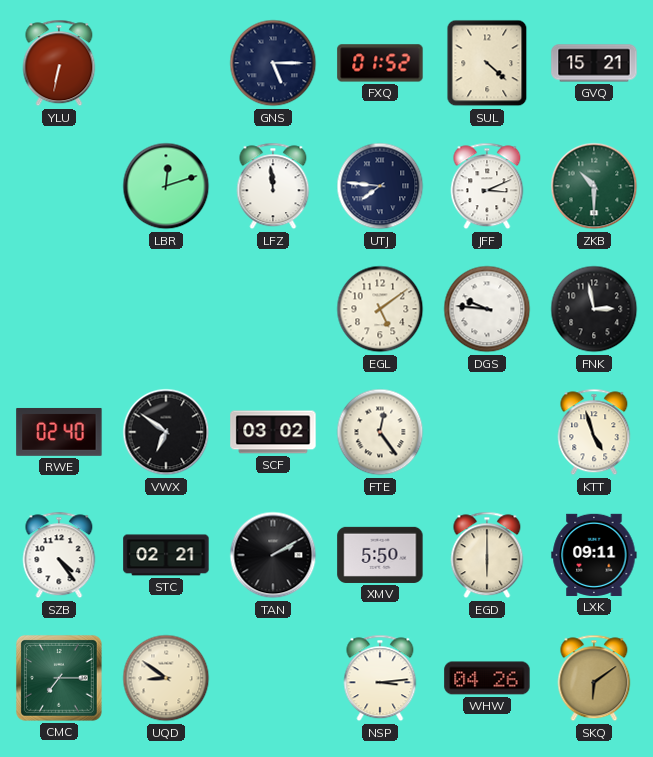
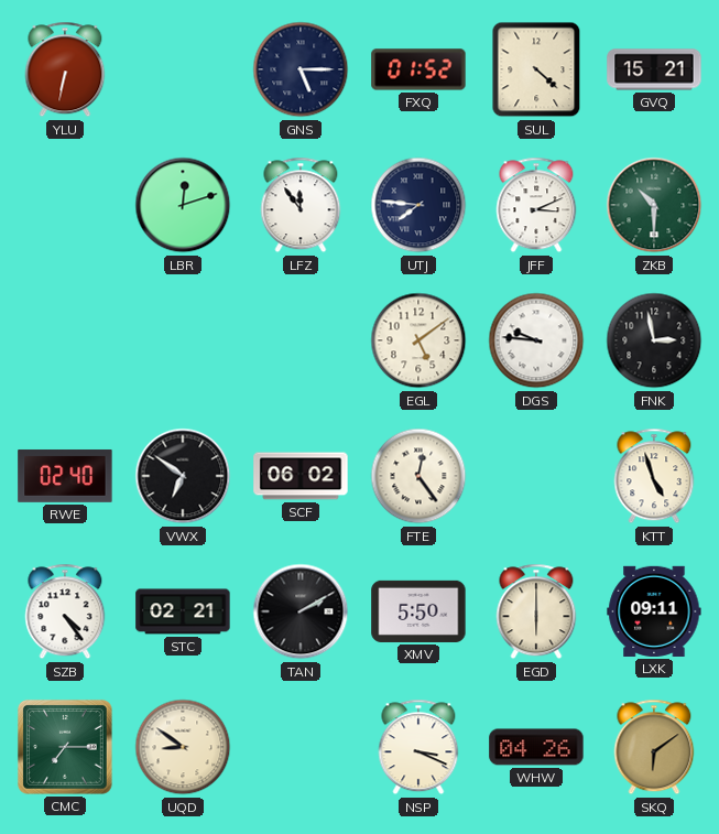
LFZ: 11:59 -> 11:54
SCF: 03:02 -> 06:02
NSP: 3:14 -> 3:19
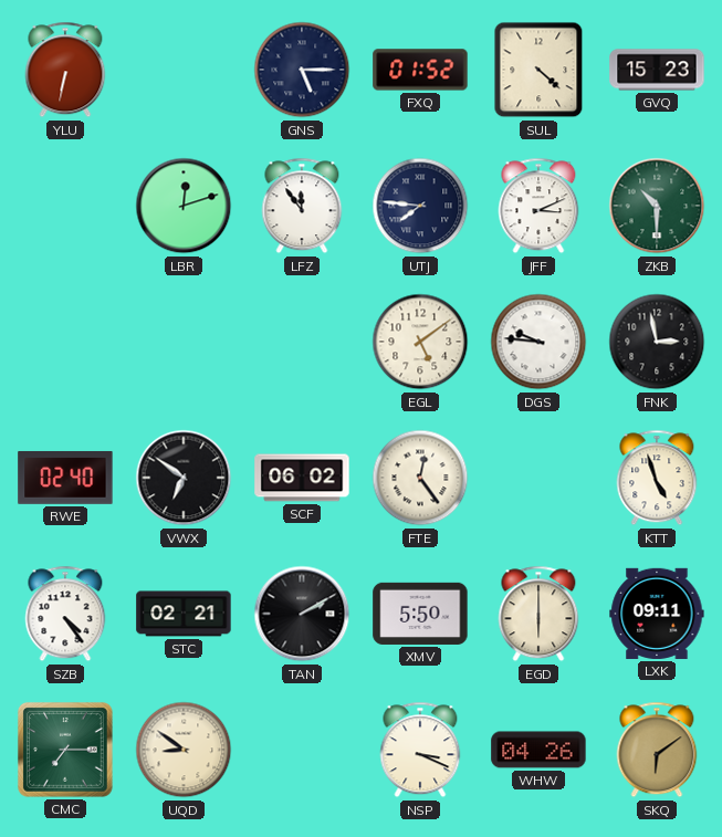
GVQ: 15:21 -> 15:23
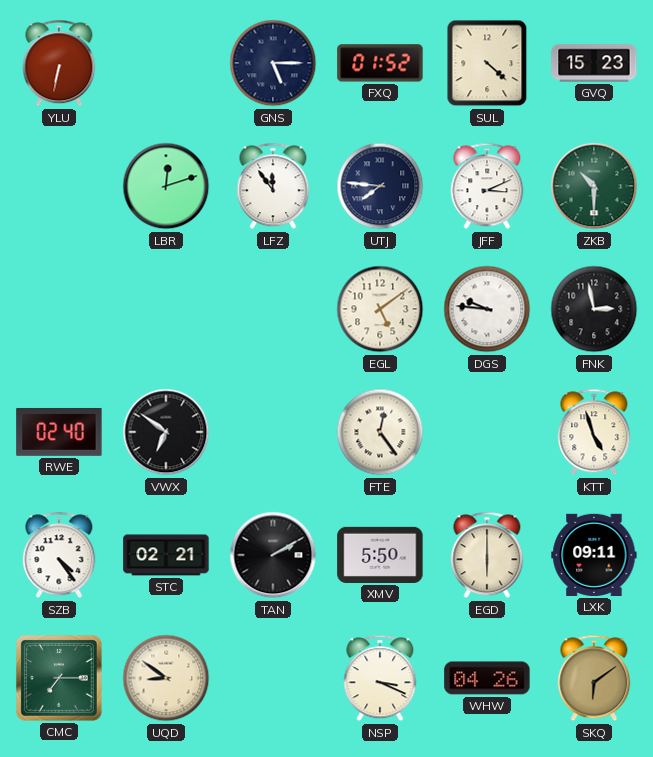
SCF: 06:02 -> none
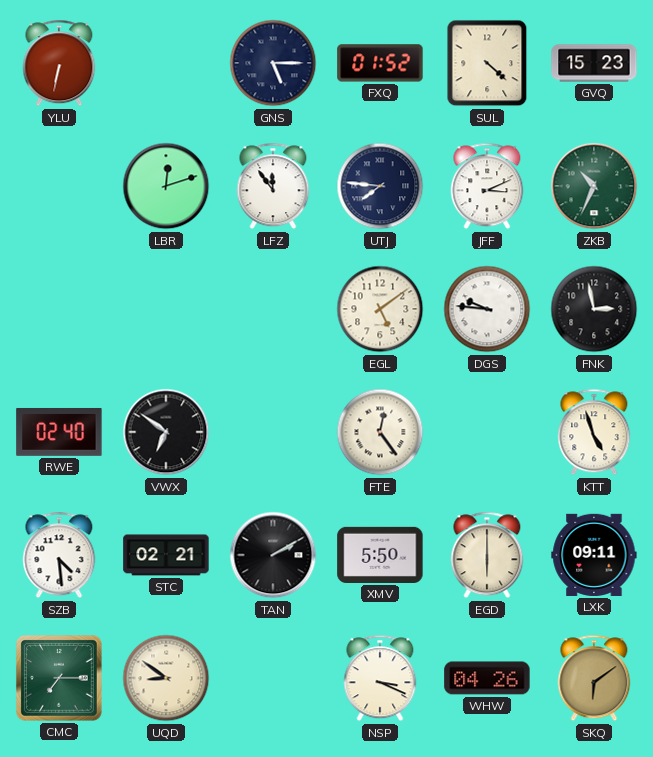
ZKB: 10:30 -> 10:34
SZB: 4:24 -> 4:29
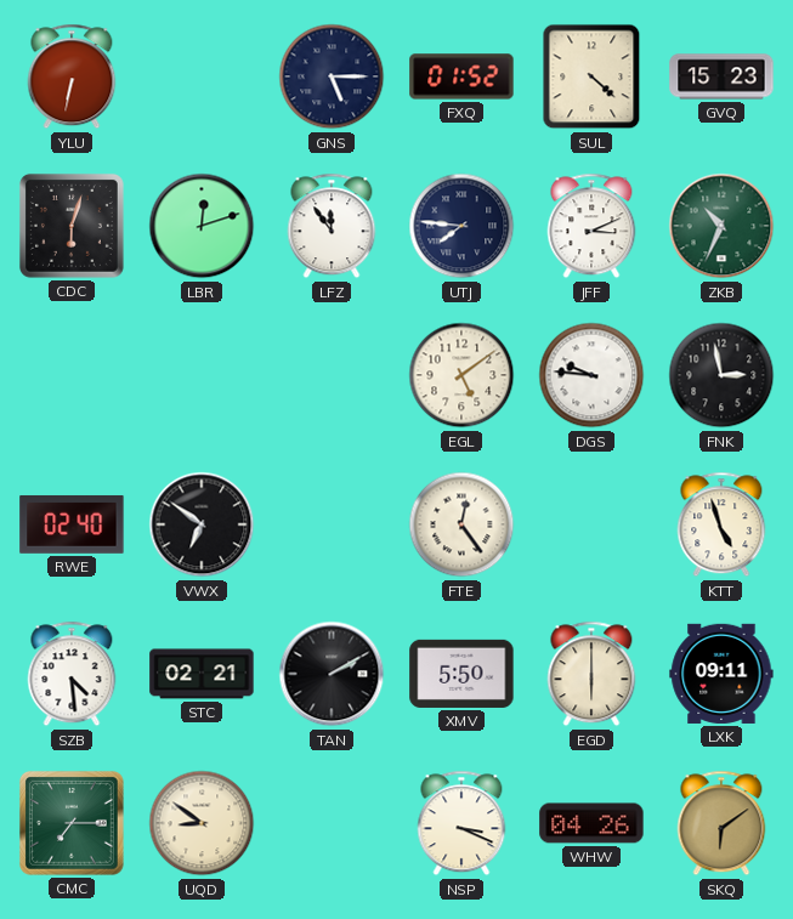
CDC: none -> 6:03
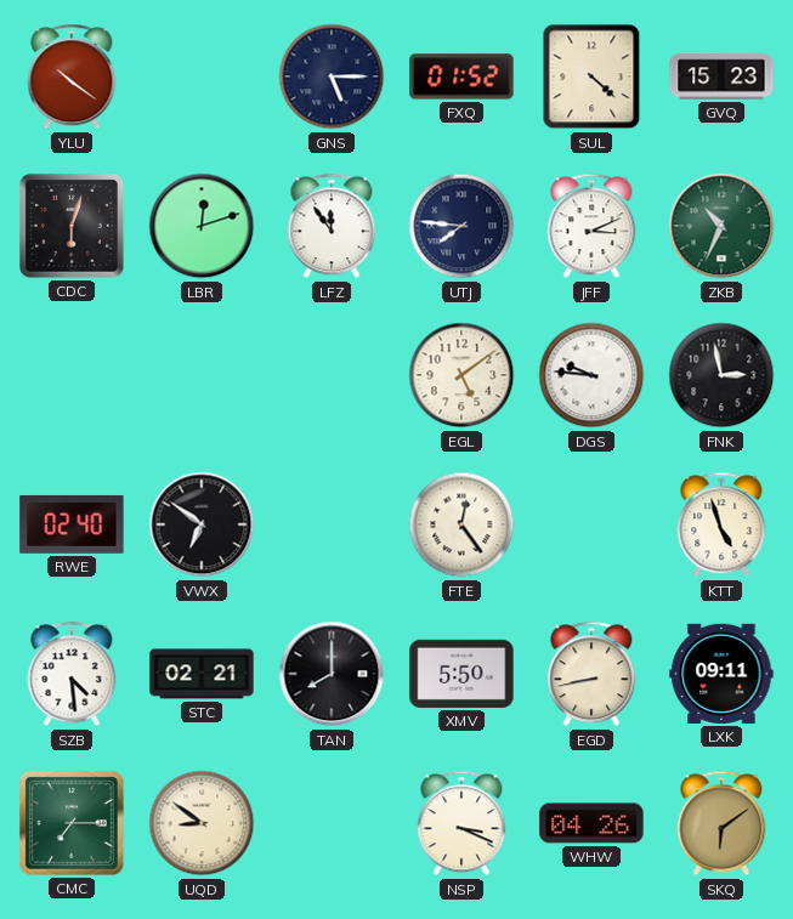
YLU: 6:32 -> 10:21
TAN: 2:10 -> 8:00
EGD: 6:00 -> 8:43
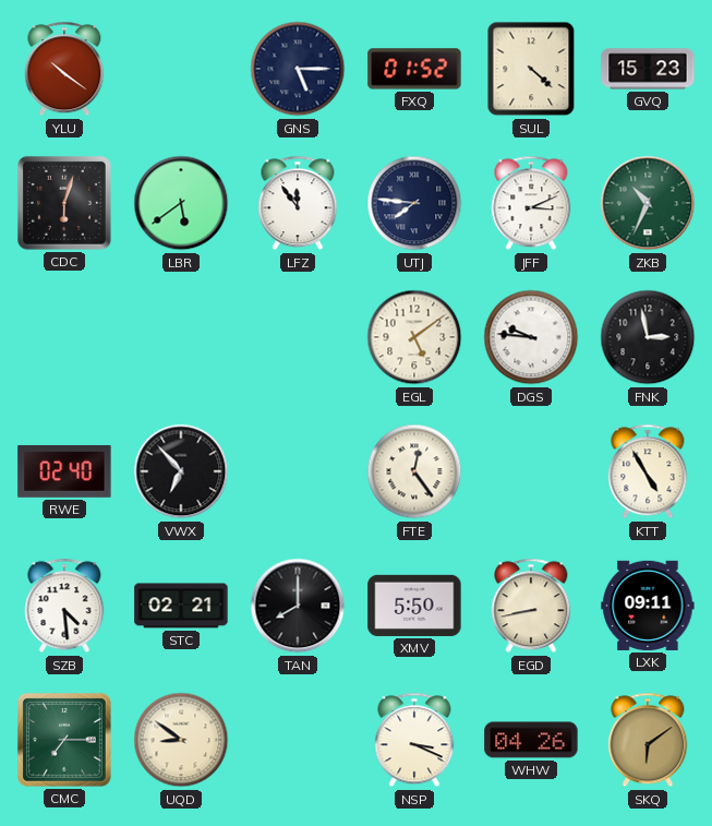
LBR: 12:12 -> 5:39
VWX: 6:51 -> 6:53
KTT: 4:57 -> 4:55
